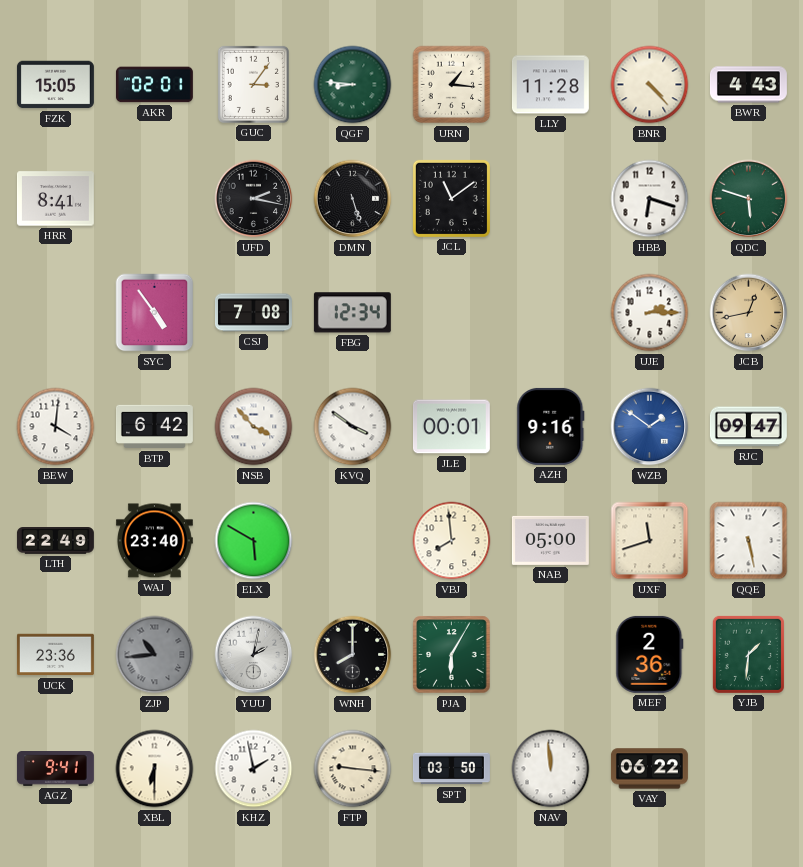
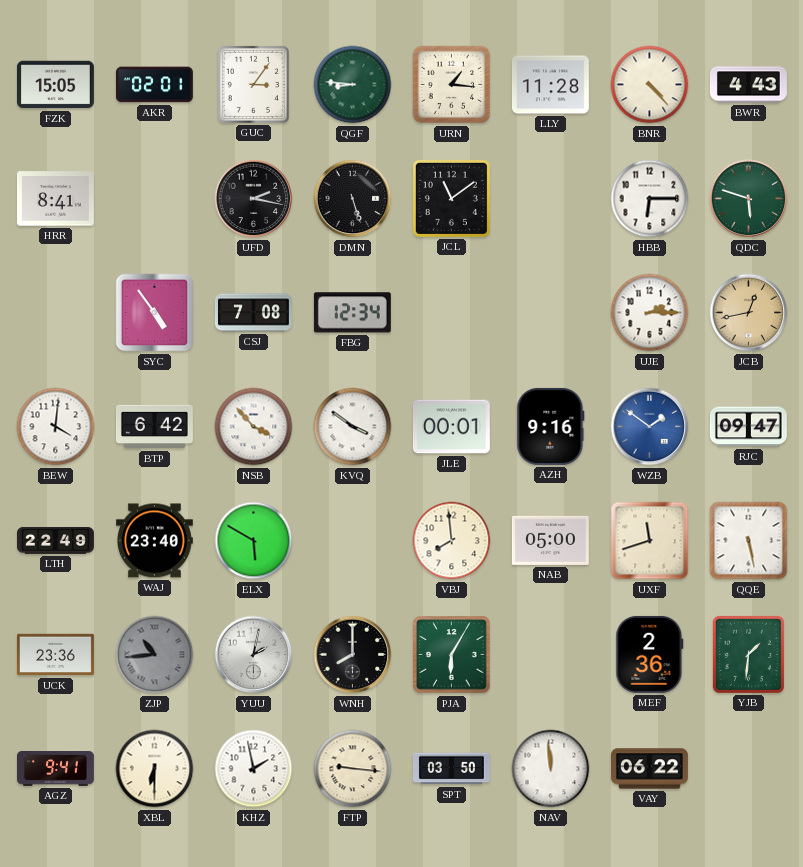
HBB: 6:18 -> 6:15
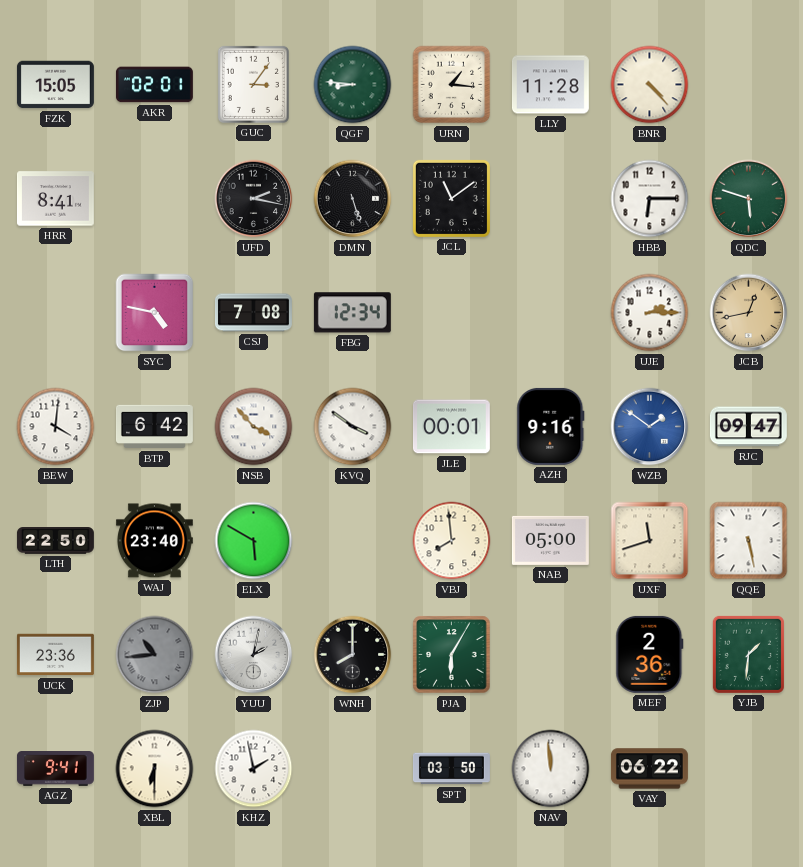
BWR: 4:43 -> none
SYC: 4:54 -> 4:47
LTH: 22:49 -> 22:50
FTP: 9:16 -> none
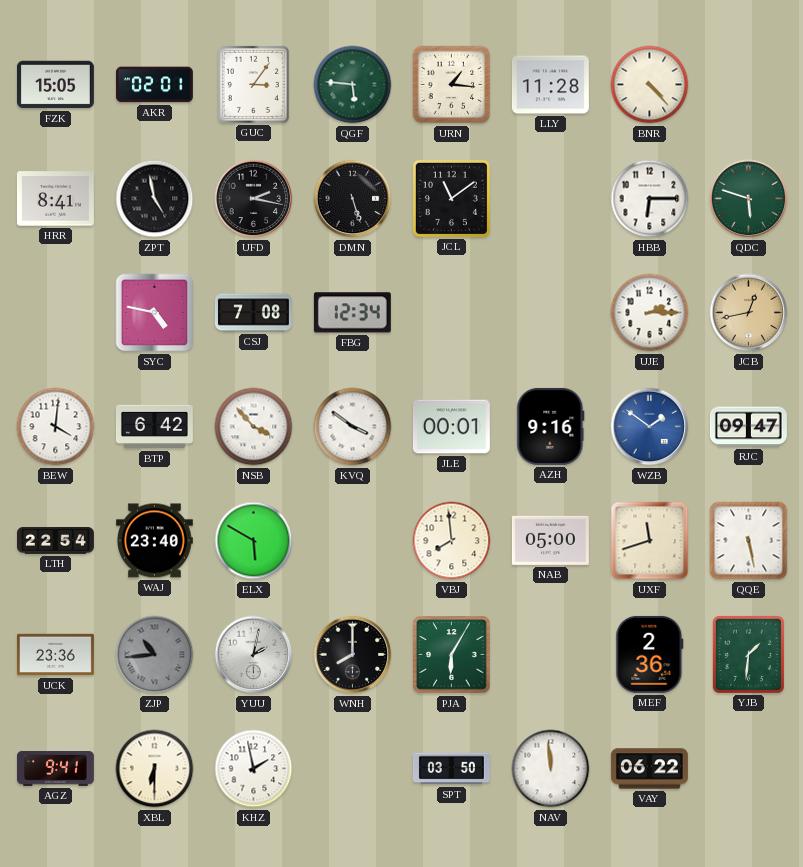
QGF: 8:46 -> 5:46
ZPT: none -> 4:58
LTH: 22:50 -> 22:54
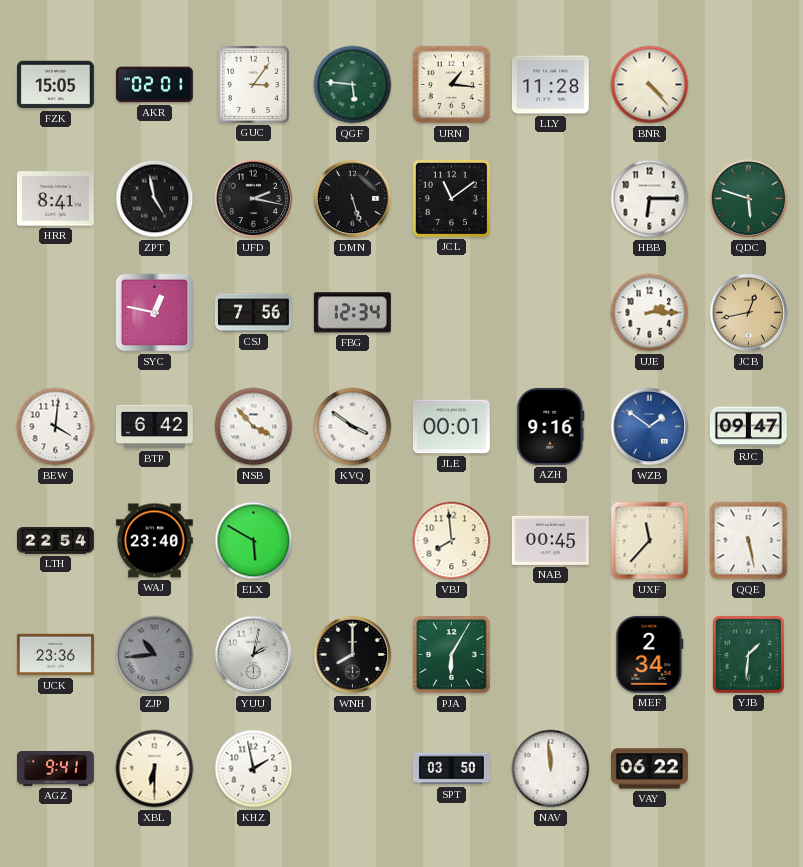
SYC: 4:47 -> 12:47
CSJ: 7:08 -> 7:56
NAB: 05:00 -> 00:45
UXF: 11:42 -> 11:37
MEF: 2:36 -> 2:34
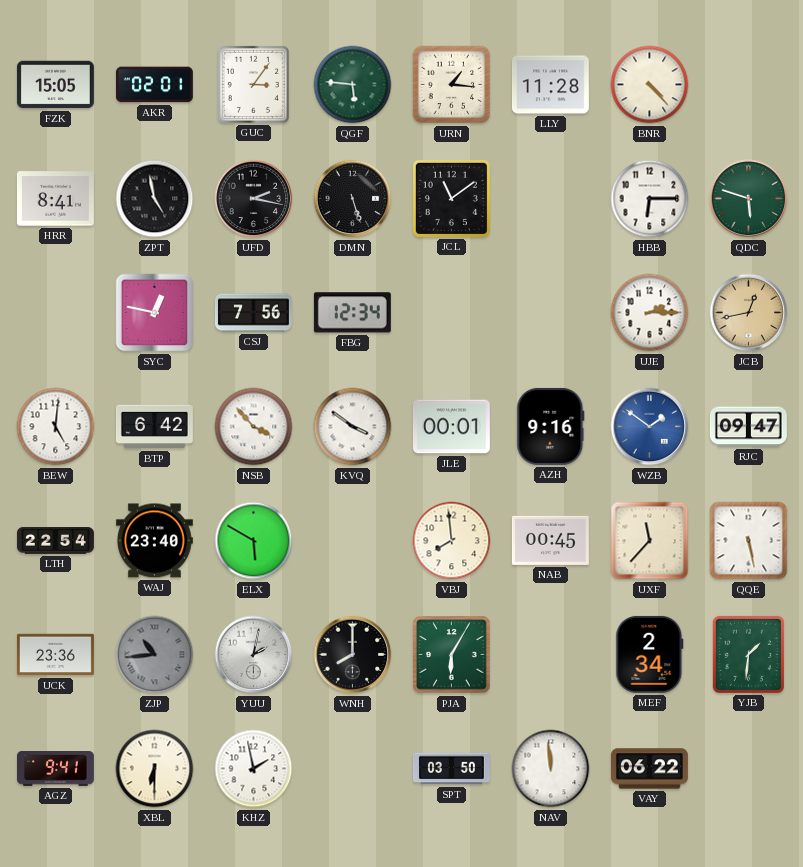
BEW: 4:01 -> 5:01
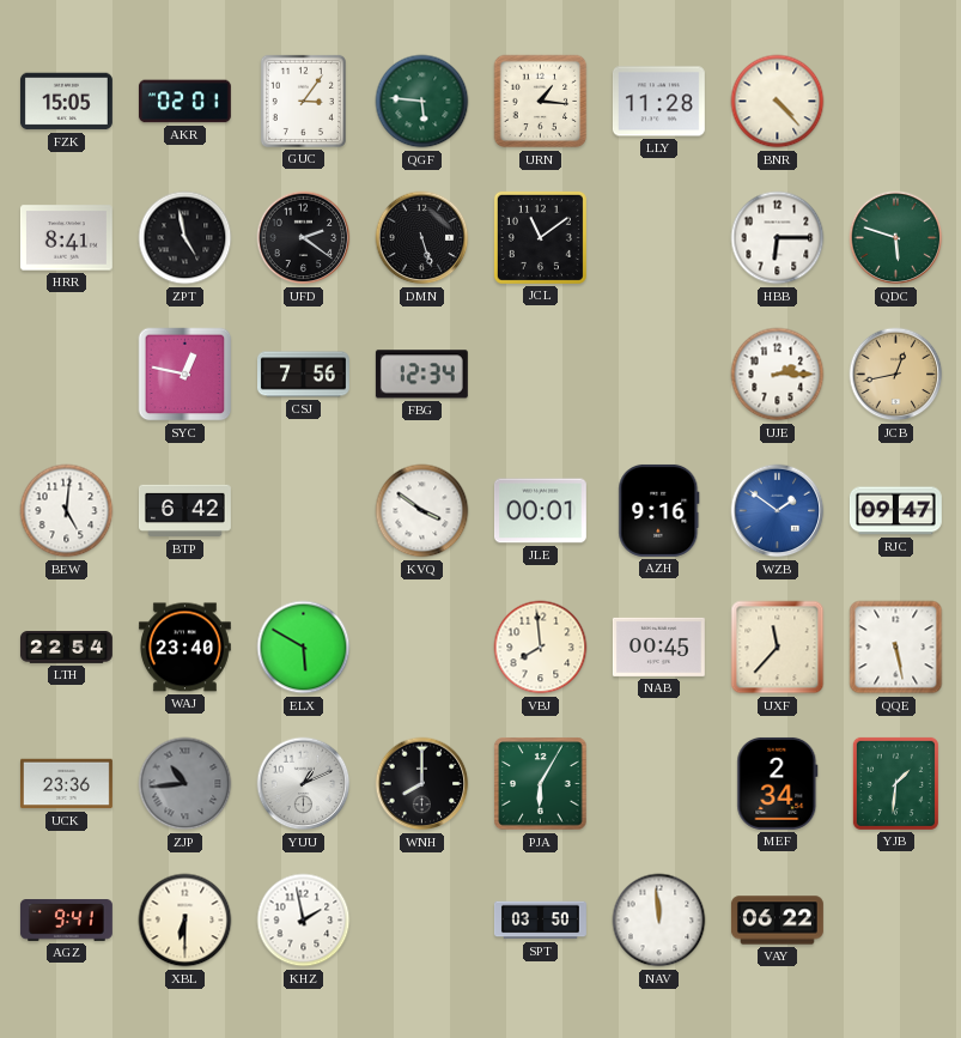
UFD: 2:17 -> 2:21
NSB: 3:53 -> none
YUU: 2:02 -> 1:11
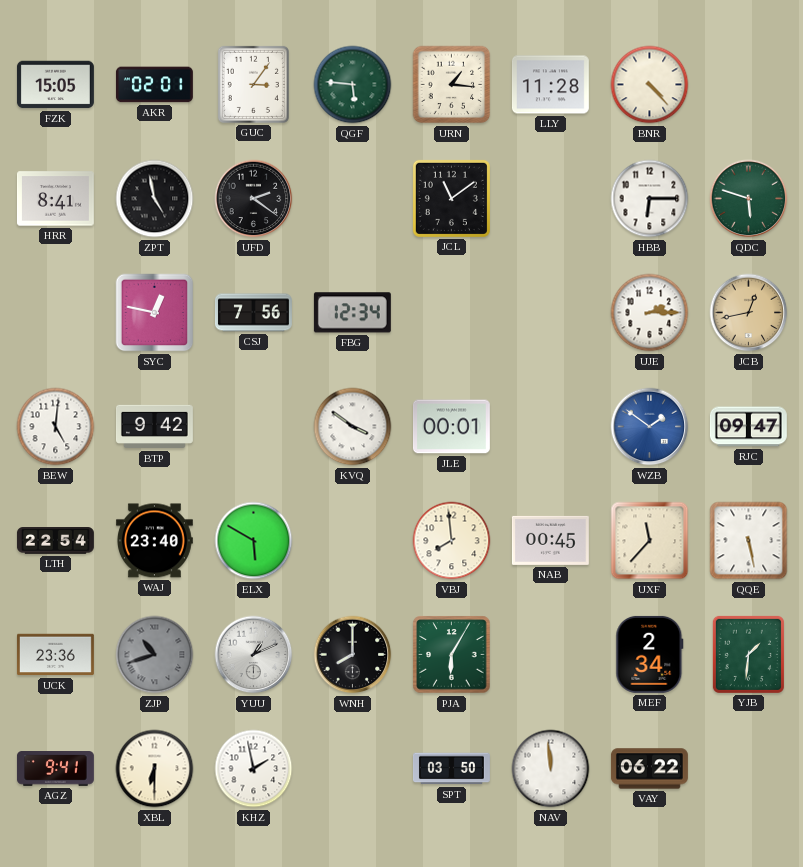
DMN: 5:27 -> none
BTP: 6:42 -> 9:42
AZH: 9:16 -> none
ZJP: 10:44 -> 10:42
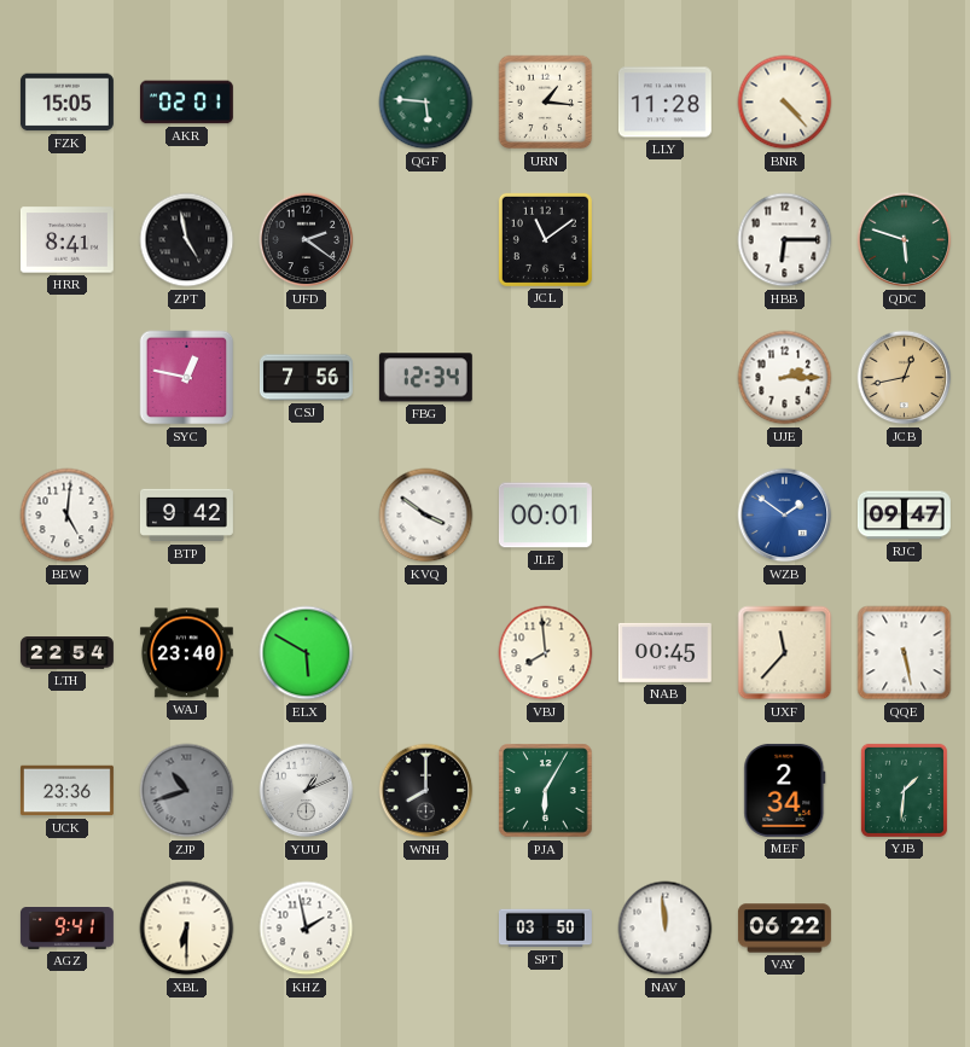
GUC: 3:06 -> none
